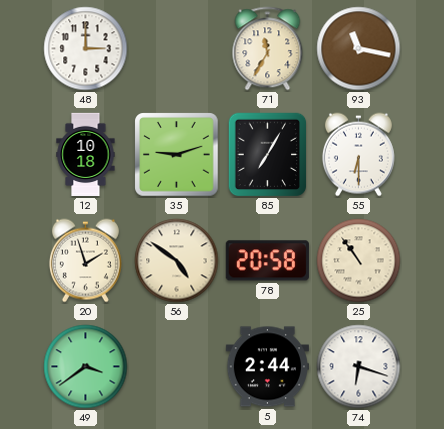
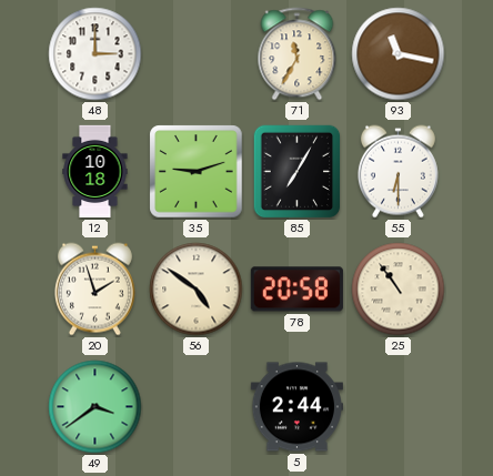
74: 6:18 -> none
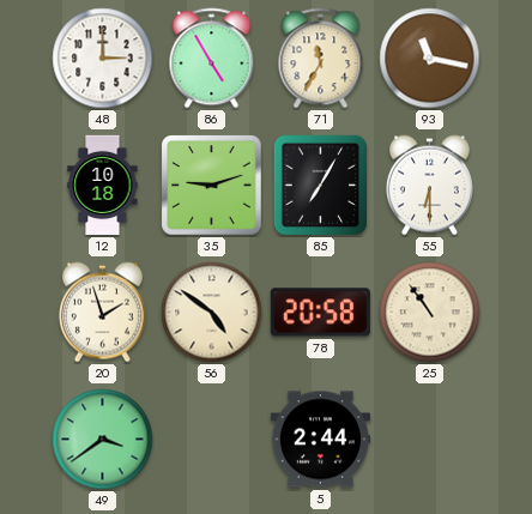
86: none -> 4:55
